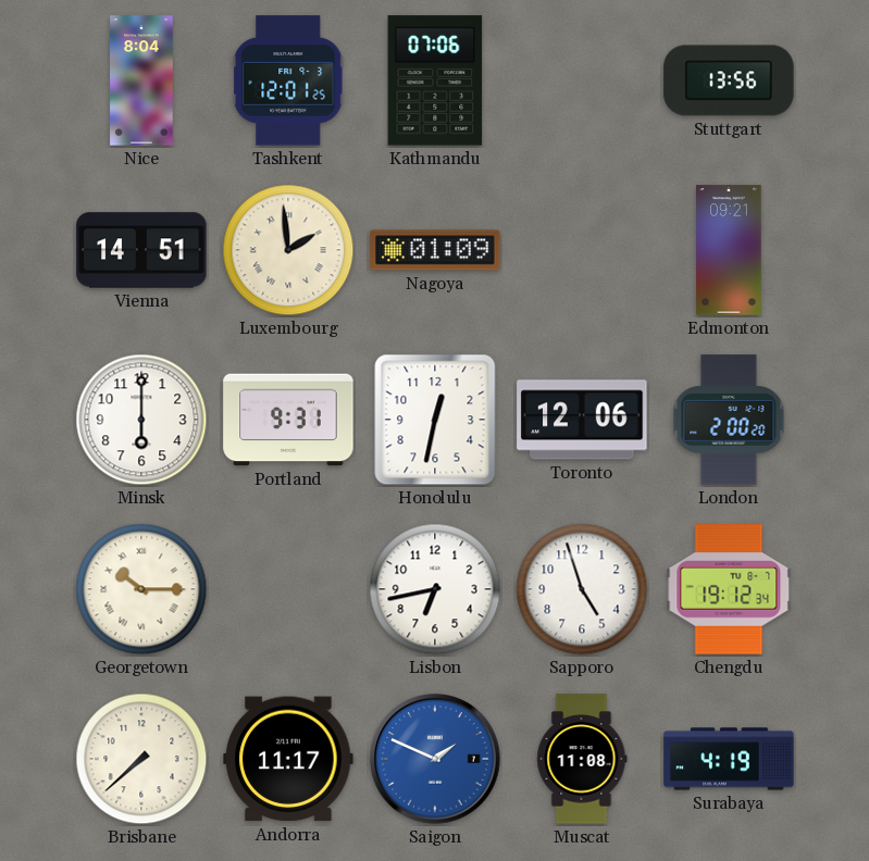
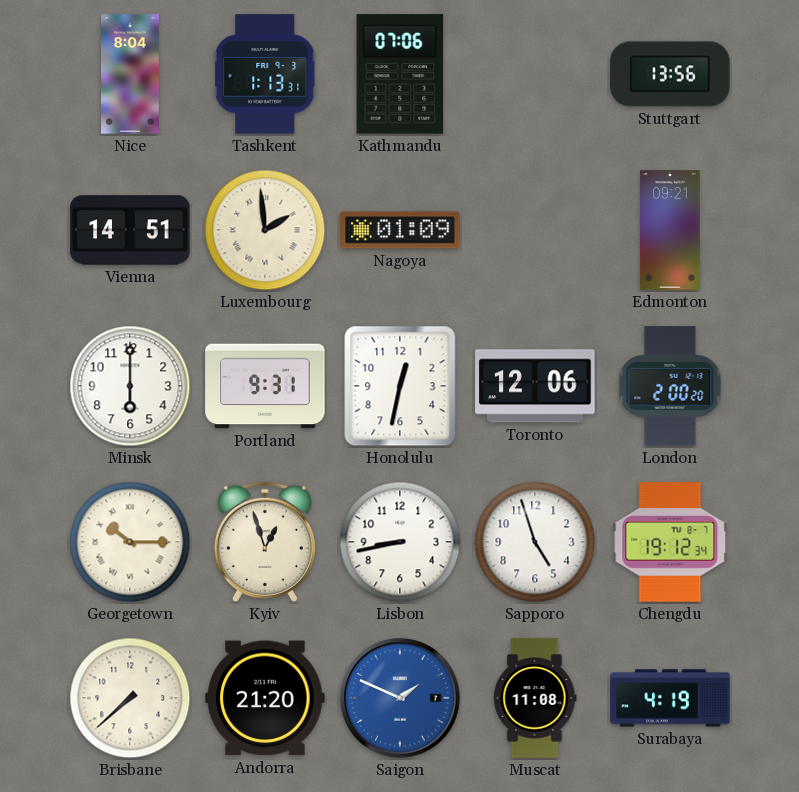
Tashkent: 12:01 -> 1:13
Kyiv: none -> 12:57
Lisbon: 6:43 -> 8:43
Andorra: 11:17 -> 21:20
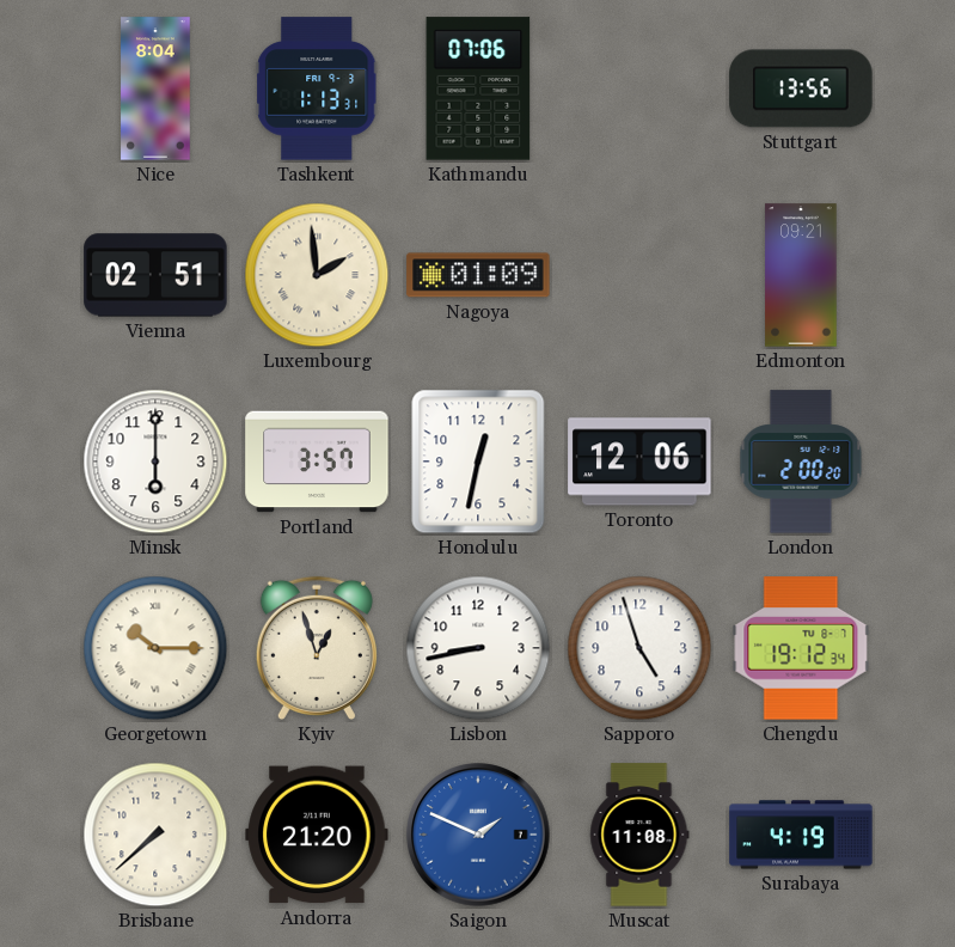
Vienna: 14:51 -> 02:51
Portland: 9:31 -> 3:57
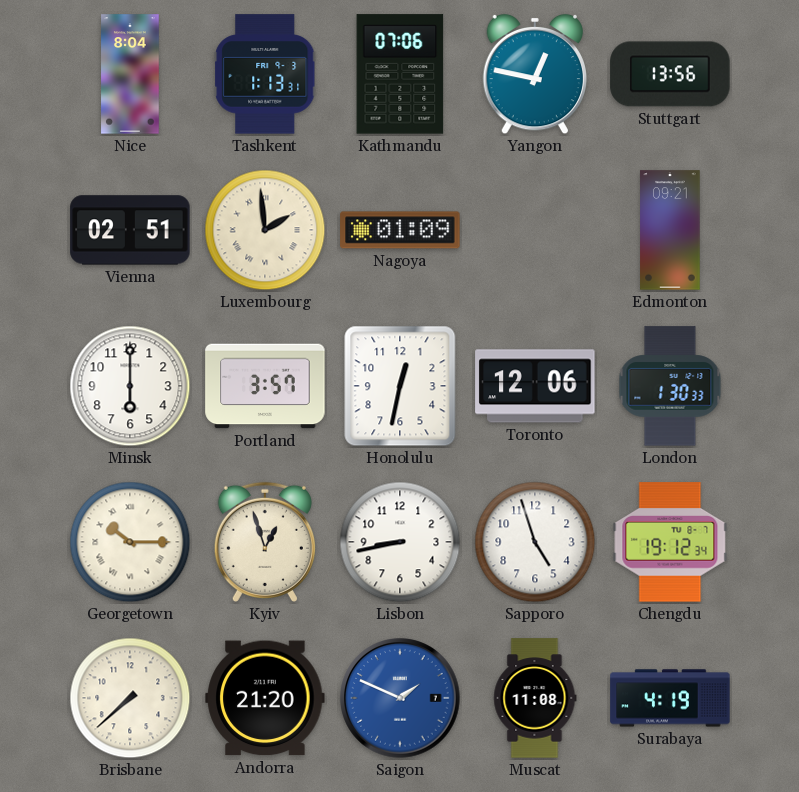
Yangon: none -> 12:47
London: 2:00 -> 1:30
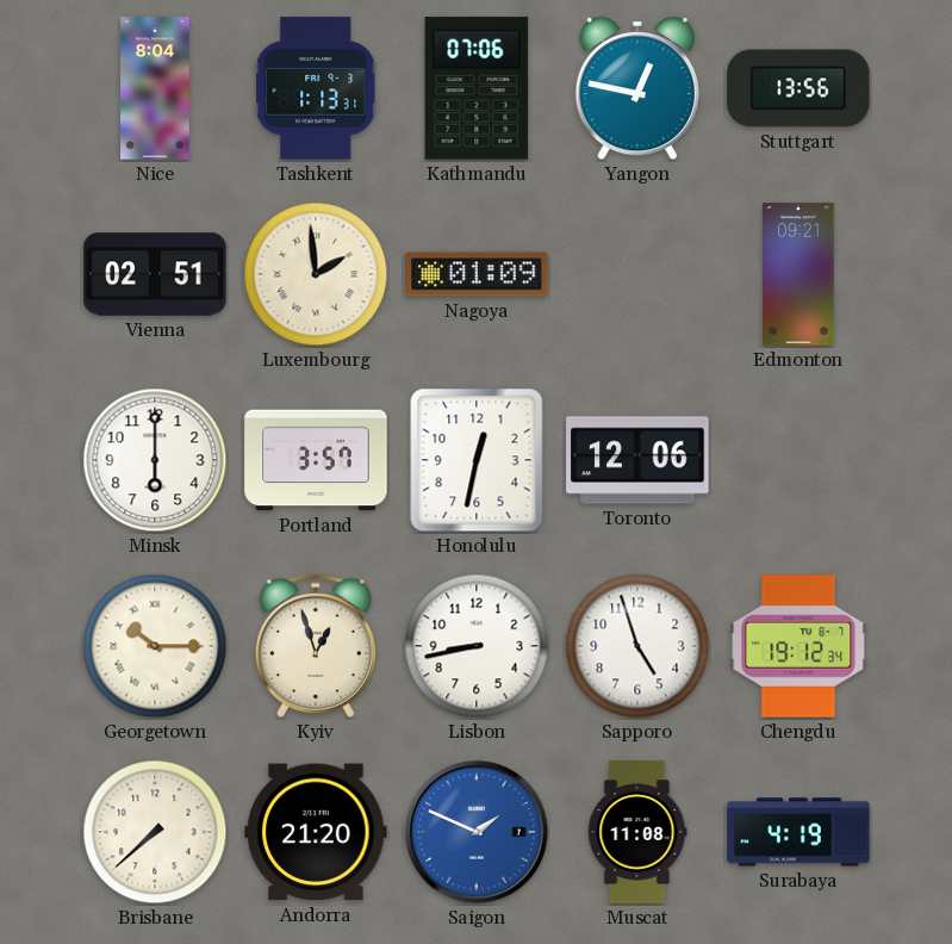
London: 1:30 -> none
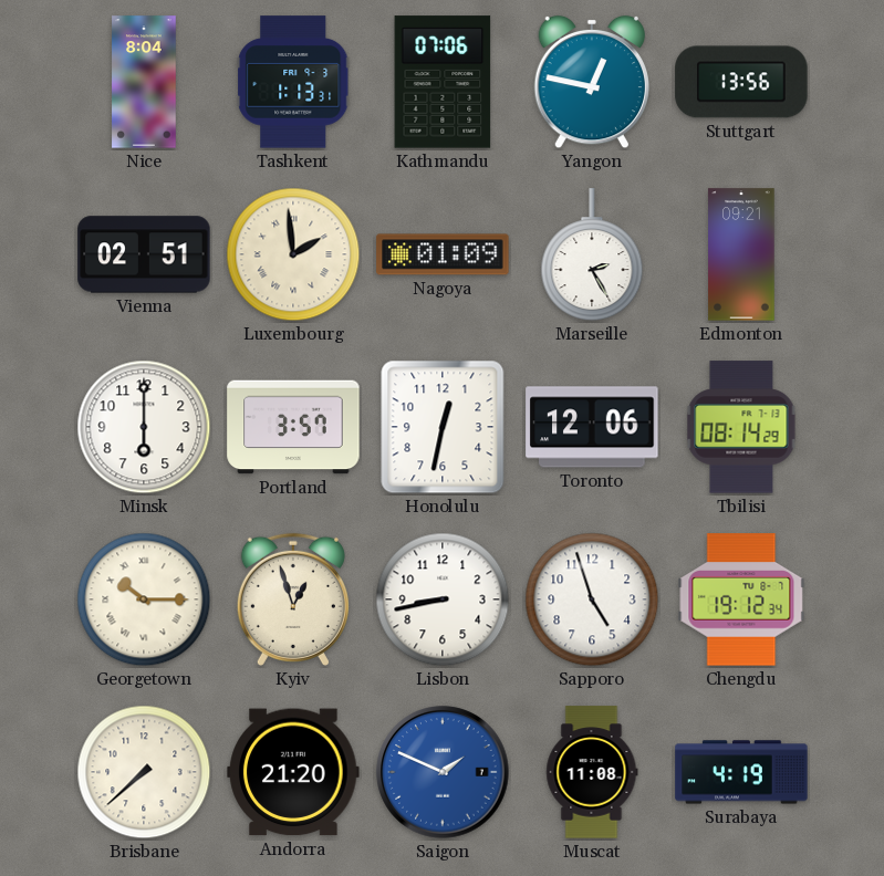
Marseille: none -> 2:25
Tbilisi: none -> 08:14
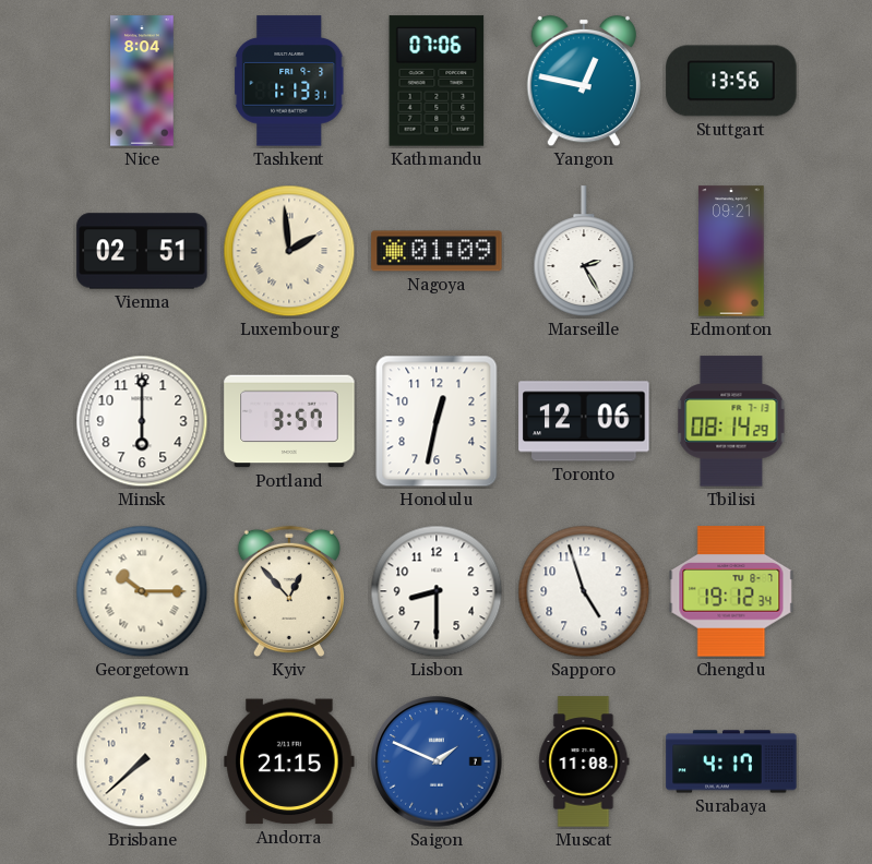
Kyiv: 12:57 -> 12:53
Lisbon: 8:43 -> 8:30
Andorra: 21:20 -> 21:15
Surabaya: 4:19 -> 4:17
